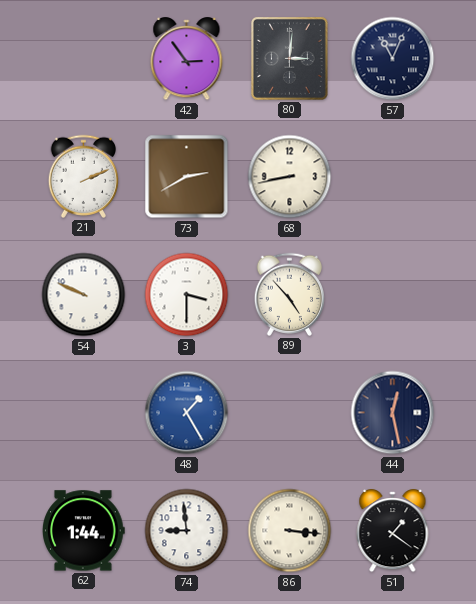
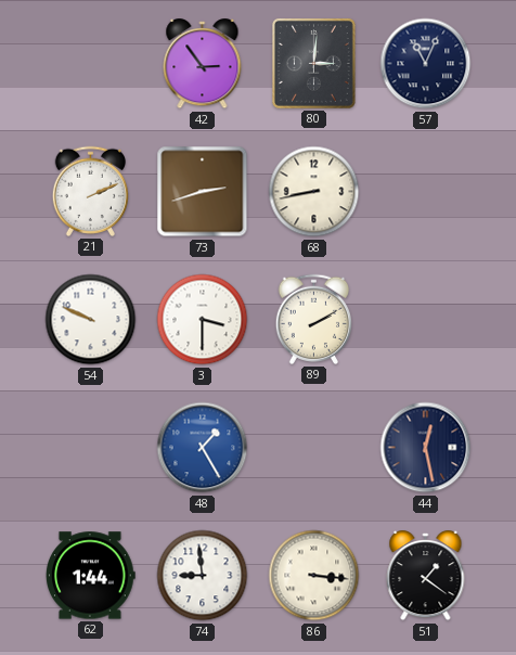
73: 2:40 -> 2:42
89: 4:53 -> 2:10
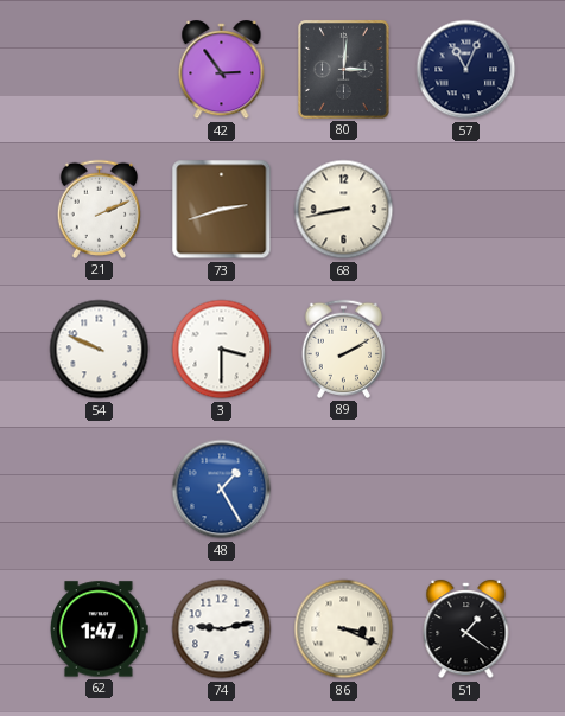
44: 12:28 -> none
62: 1:44 -> 1:47
74: 8:59 -> 9:13
86: 3:16 -> 3:19
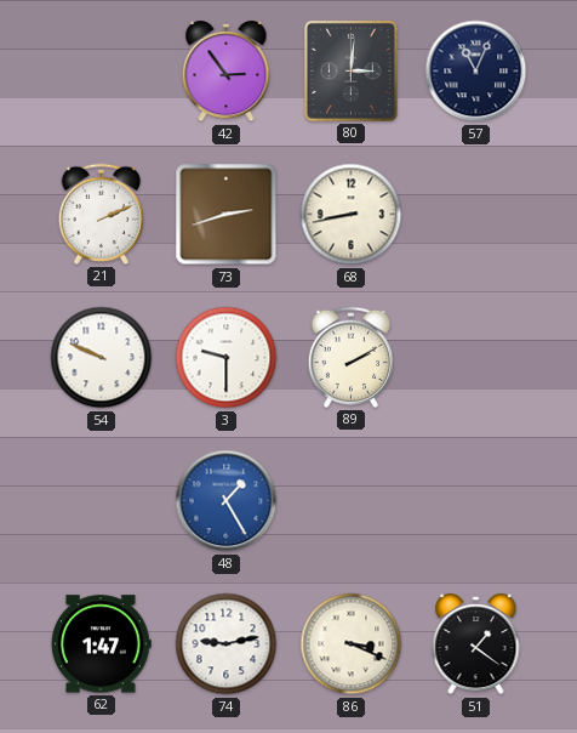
3: 3:30 -> 9:30
